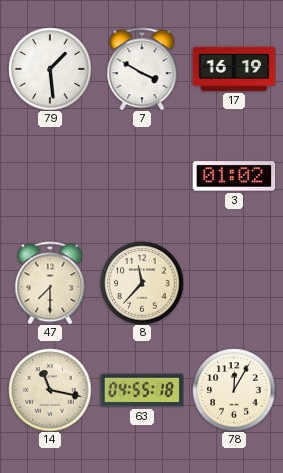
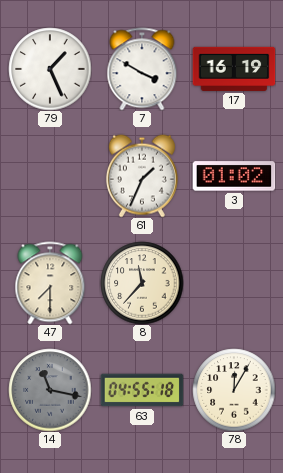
79: 1:29 -> 1:26
61: none -> 1:34
14 dial: cream -> grey
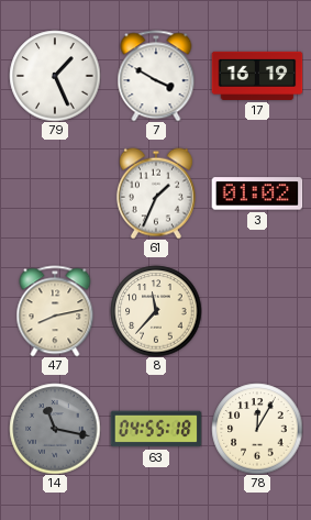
47: 7:30 -> 8:13
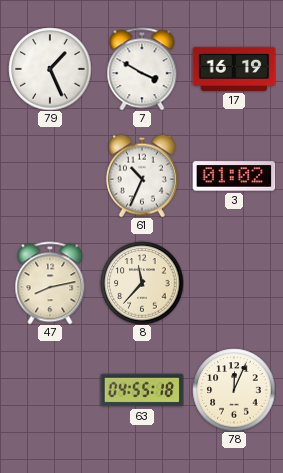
61: 1:34 -> 10:34
14: 11:17 -> none
78: 12:05 -> 12:04
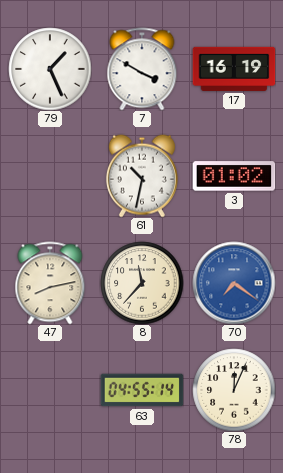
61: 10:34 -> 10:32
70: none -> 7:21
63: 04:55:18 -> 04:55:14
